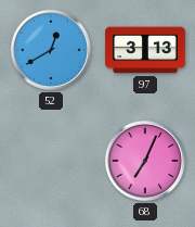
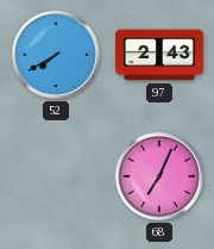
52: 12:40 -> 7:40
97: 3:13 -> 2:43
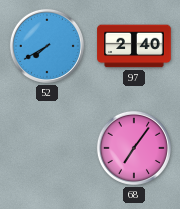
97: 2:43 -> 2:40
68: 7:04 -> 7:06
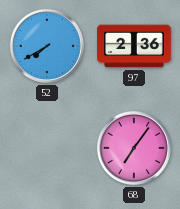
97: 2:40 -> 2:36
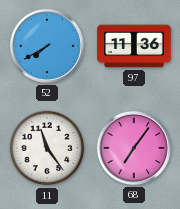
97: 2:36 -> 11:36
11: none -> 11:24
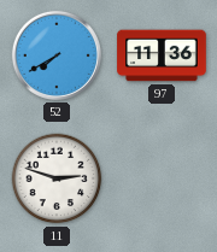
11: 11:24 -> 2:48
68: 7:06 -> none
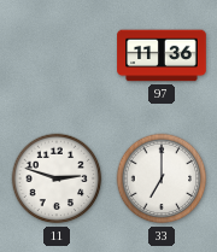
52: 7:40 -> none
33: none -> 7:00
